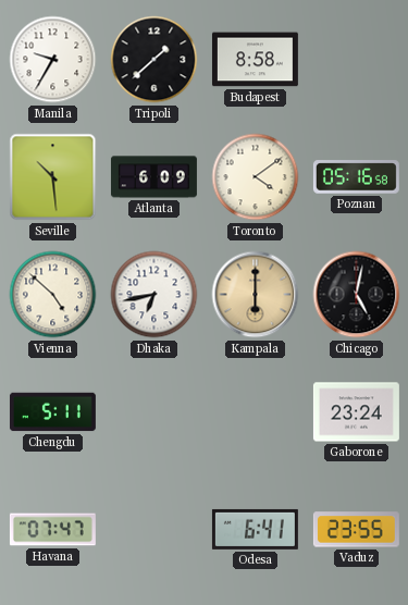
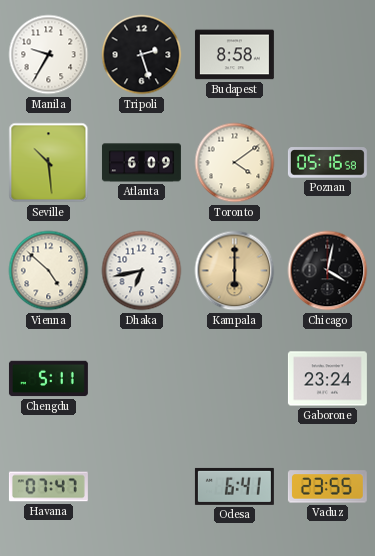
Tripoli: 1:38 -> 2:27
Chicago: 5:02 -> 4:02
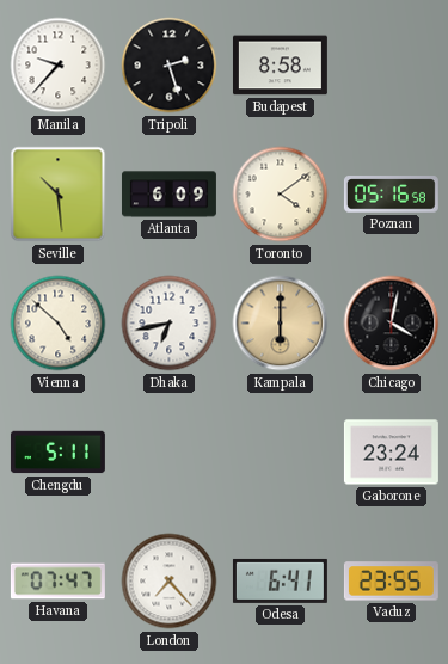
Manila: 9:35 -> 9:37
London: none -> 7:23
